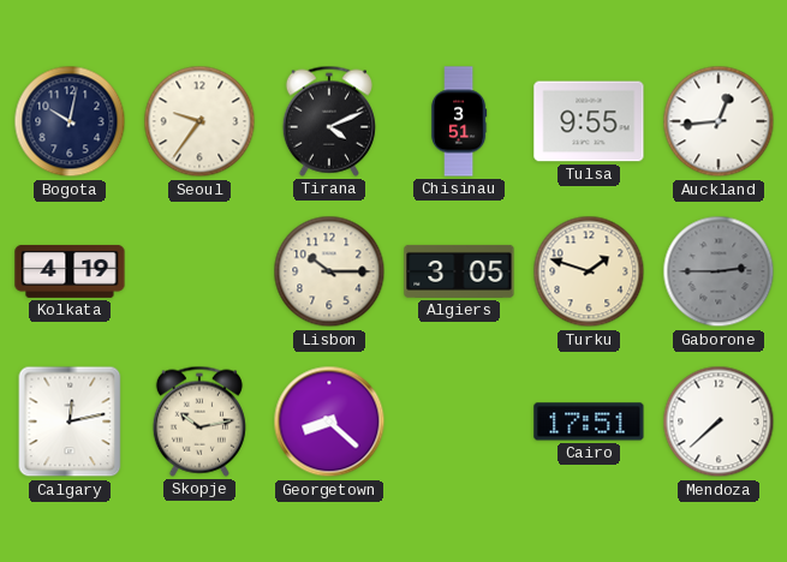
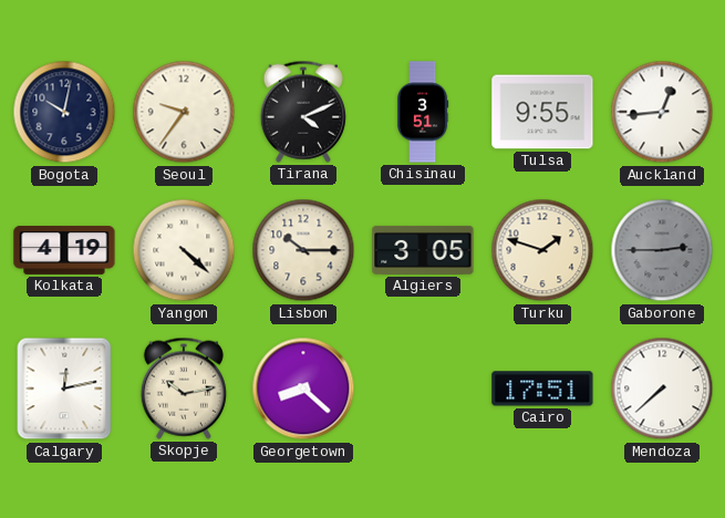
Yangon: none -> 4:22
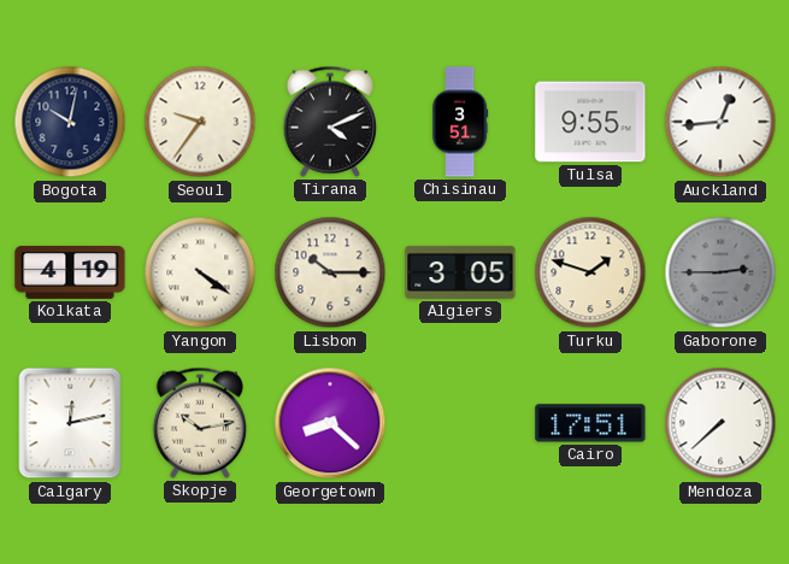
Yangon: 4:22 -> 4:21
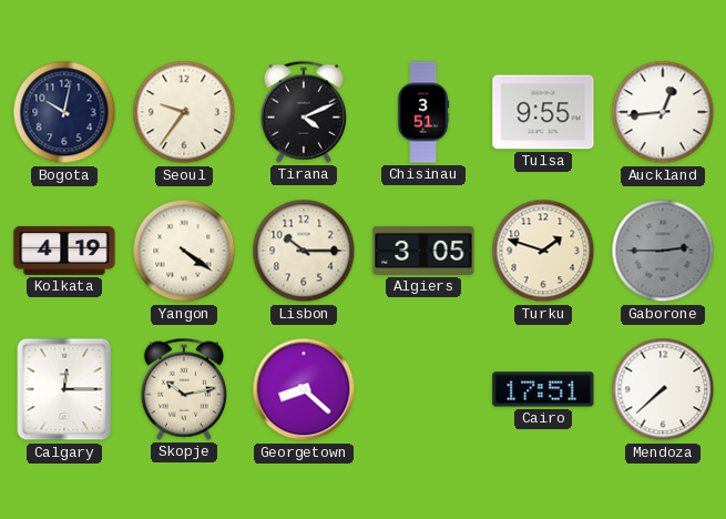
Calgary: 12:13 -> 12:15
